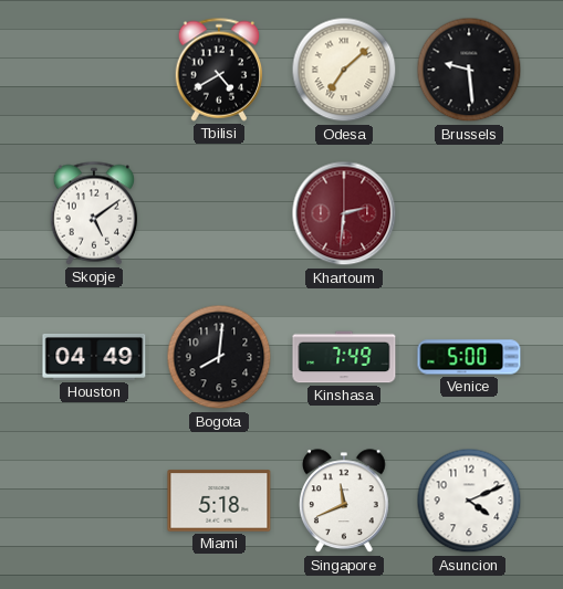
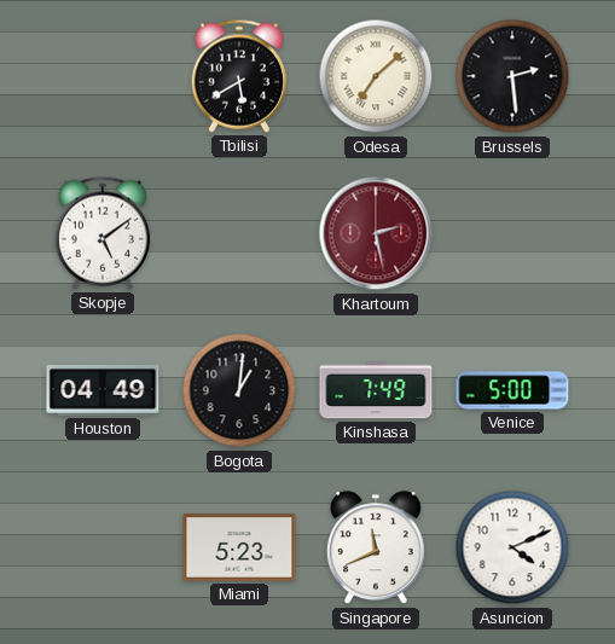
Tbilisi: 4:40 -> 5:40
Brussels: 9:29 -> 2:29
Khartoum: 2:31 -> 2:28
Bogota: 8:01 -> 1:01
Miami: 5:18 -> 5:23
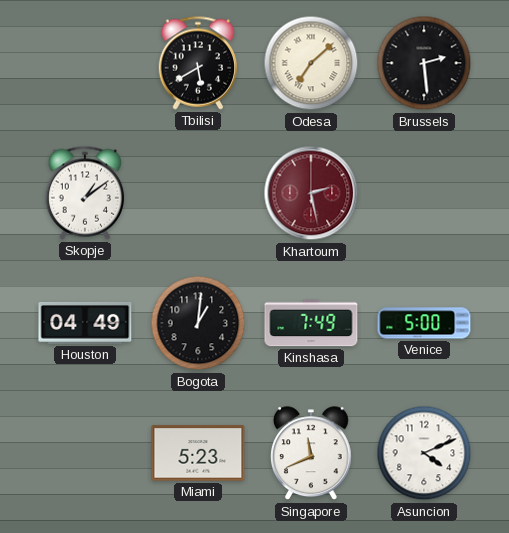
Skopje: 5:09 -> 1:09
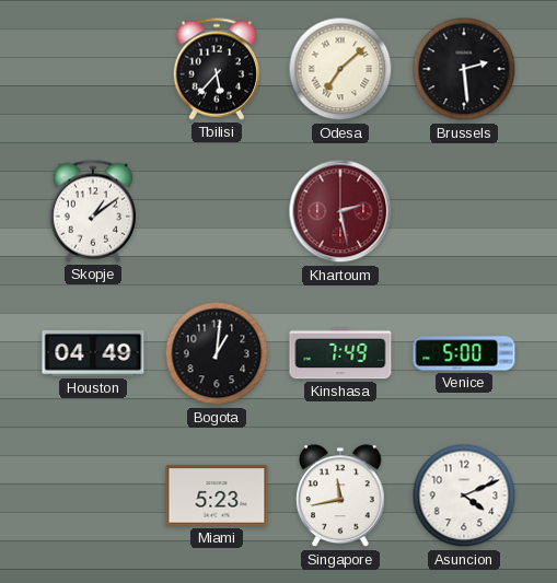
Tbilisi: 5:40 -> 5:37
Singapore: 11:41 -> 11:43
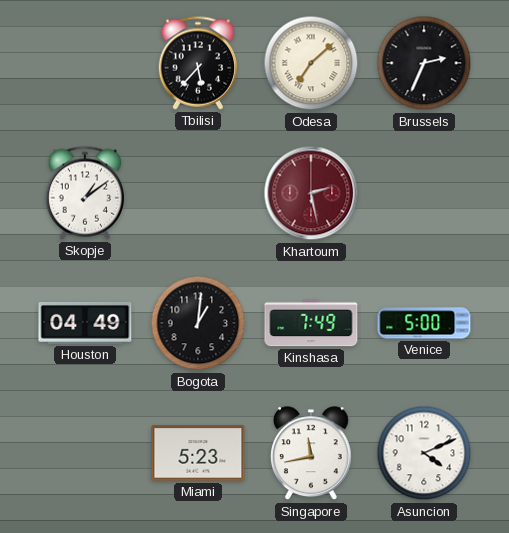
Brussels: 2:29 -> 2:34
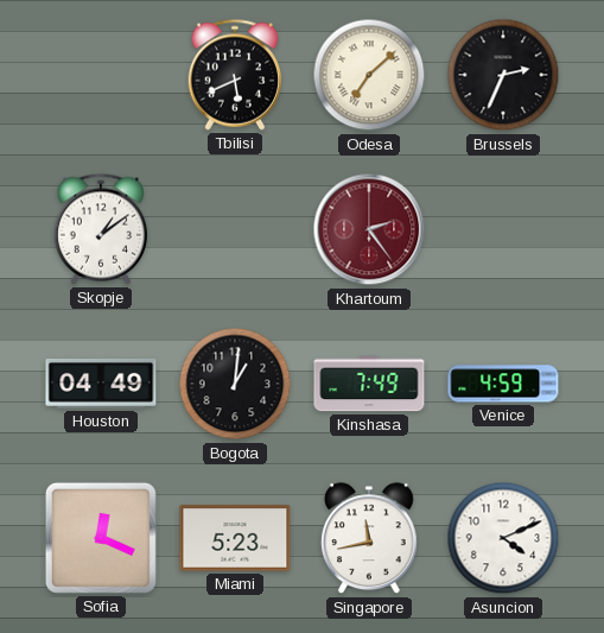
Tbilisi: 5:37 -> 5:41
Khartoum: 2:28 -> 2:24
Venice: 5:00 -> 4:59
Sofia: none -> 12:19
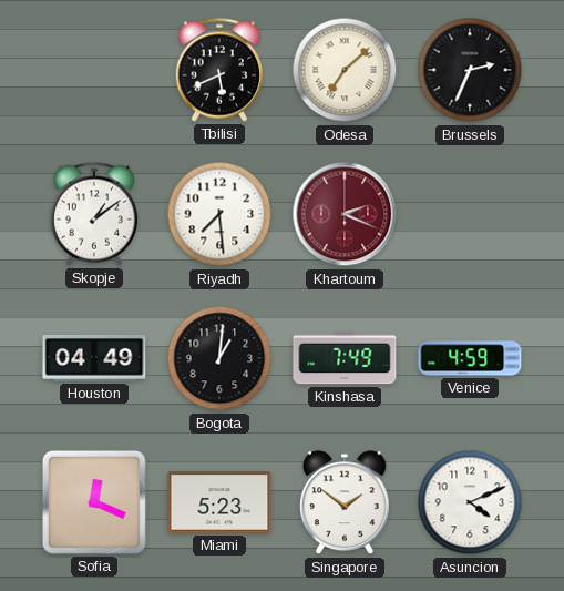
Riyadh: none -> 7:29
Khartoum: 2:24 -> 2:19
Singapore: 11:43 -> 1:51
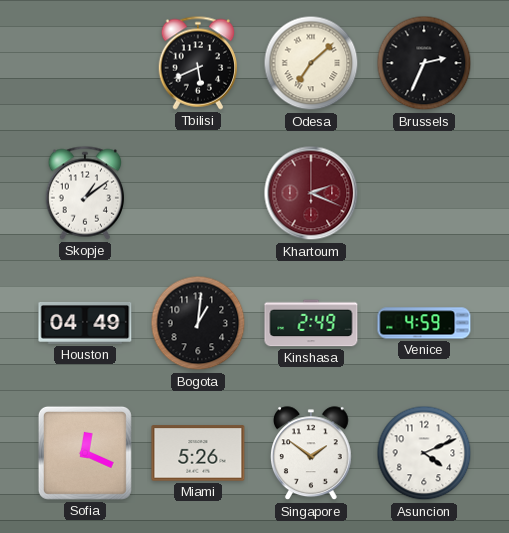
Riyadh: 7:29 -> none
Kinshasa: 7:49 -> 2:49
Miami: 5:23 -> 5:26
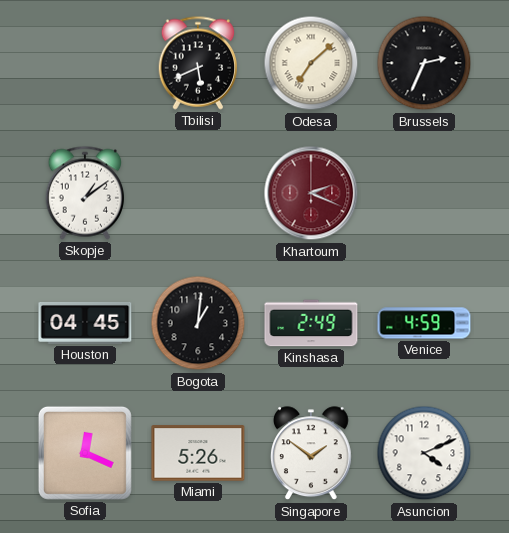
Houston: 04:49 -> 04:45
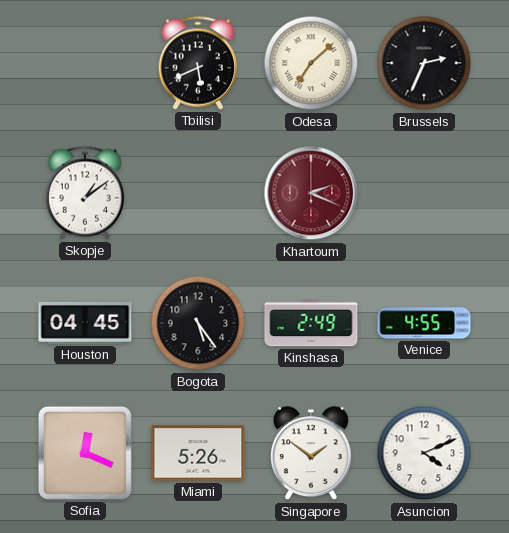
Bogota: 1:01 -> 5:24
Venice: 4:59 -> 4:55
